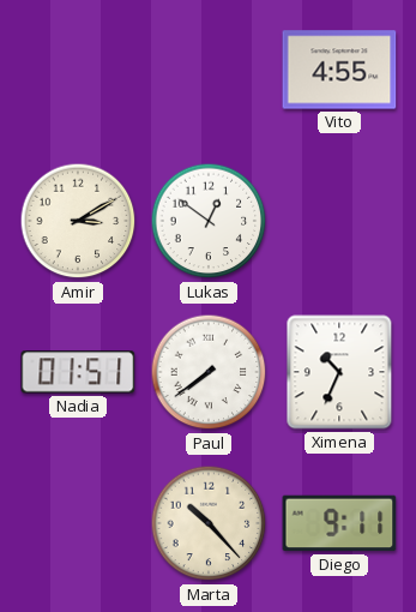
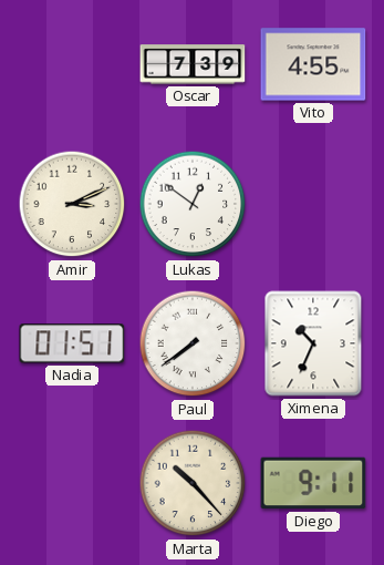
Oscar: none -> 7:39
Amir: 3:10 -> 3:11
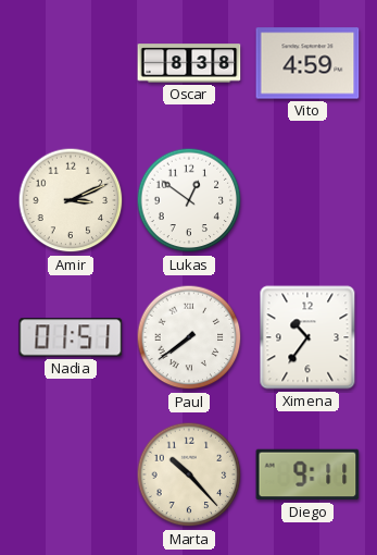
Oscar: 7:39 -> 8:38
Vito: 4:55 -> 4:59
Ximena: 10:34 -> 10:36
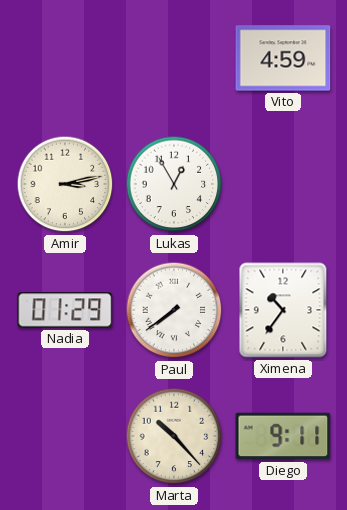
Oscar: 8:38 -> none
Amir: 3:11 -> 3:13
Lukas: 12:51 -> 12:55
Nadia: 01:51 -> 01:29
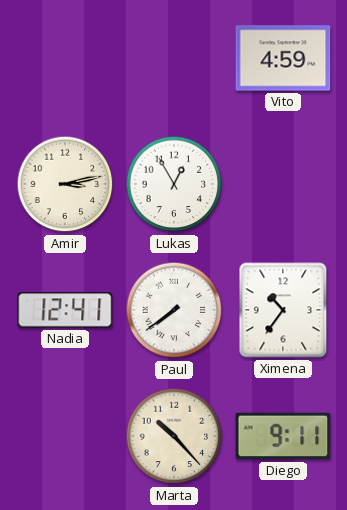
Nadia: 01:29 -> 12:41
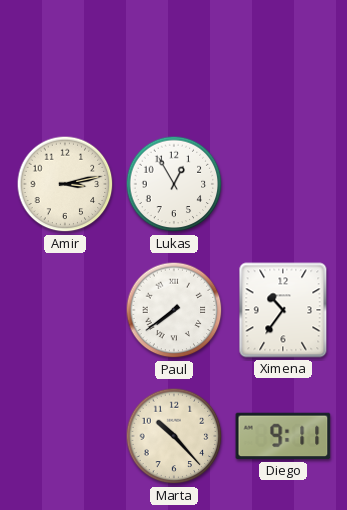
Vito: 4:59 -> none
Nadia: 12:41 -> none
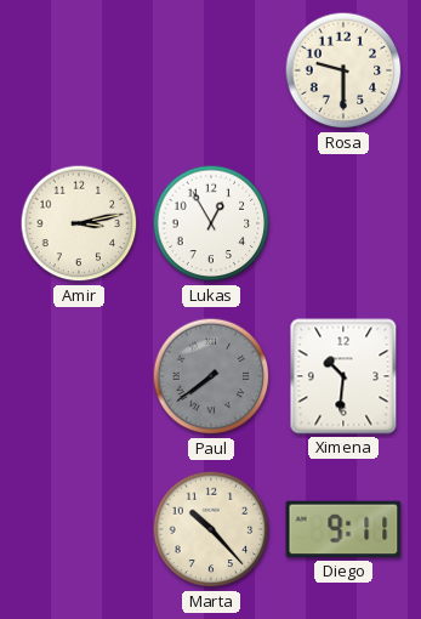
Rosa: none -> 9:30
Paul dial: white -> grey
Ximena: 10:36 -> 10:31
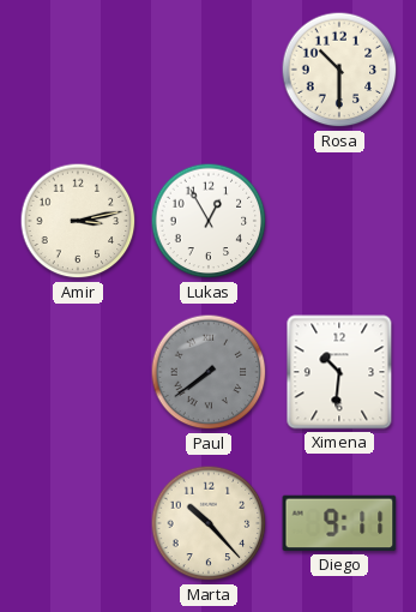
Rosa: 9:30 -> 10:30
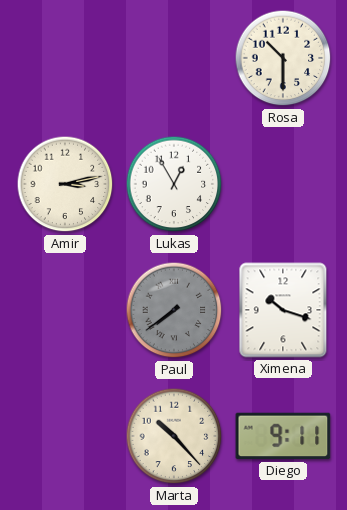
Ximena: 10:31 -> 10:18
